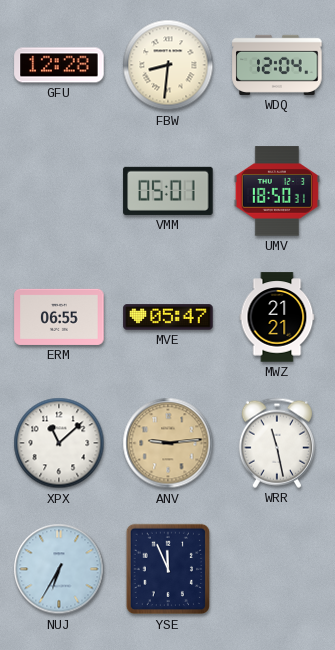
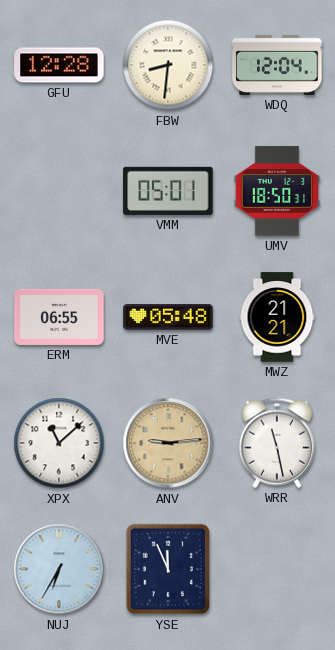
MVE: 05:47 -> 05:48
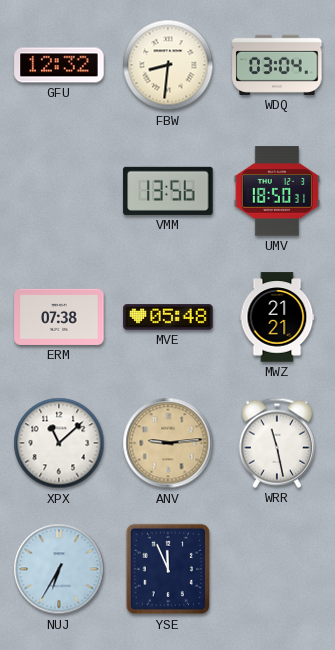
GFU: 12:28 -> 12:32
WDQ: 12:04 -> 03:04
VMM: 05:01 -> 13:56
ERM: 06:55 -> 07:38
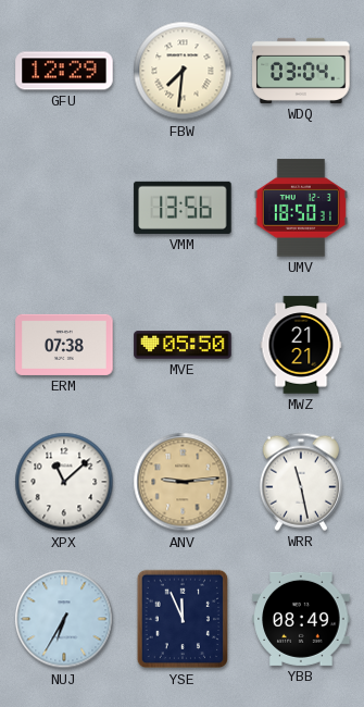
GFU: 12:32 -> 12:29
FBW: 8:31 -> 7:31
MVE: 05:48 -> 05:50
YBB: none -> 08:49
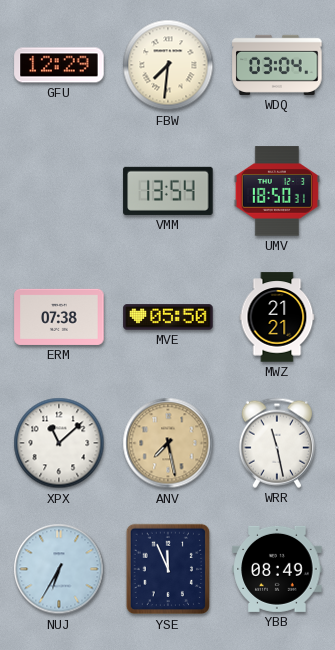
VMM: 13:56 -> 13:54
ANV: 9:14 -> 7:28
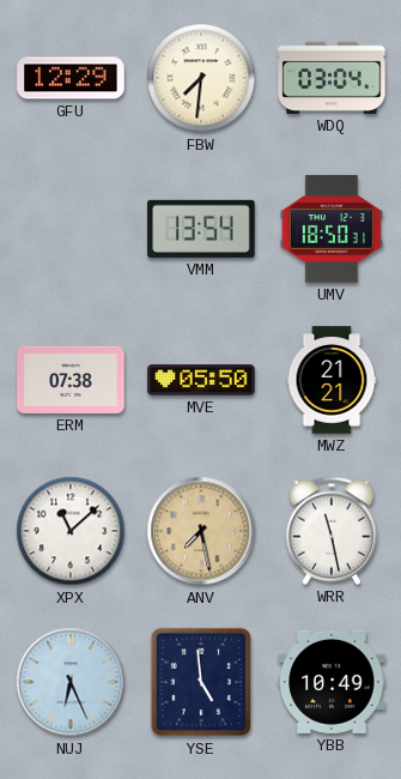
NUJ: 6:35 -> 6:26
YSE: 11:56 -> 4:59
YBB: 08:49 -> 10:49
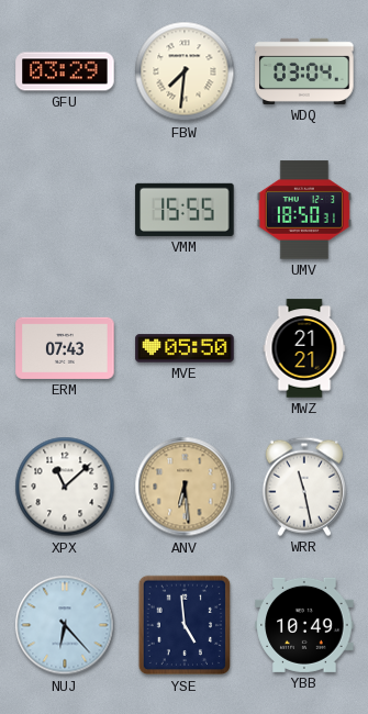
GFU: 12:29 -> 03:29
VMM: 13:54 -> 15:55
ERM: 07:38 -> 07:43
ANV: 7:28 -> 6:29
NUJ: 6:26 -> 6:23
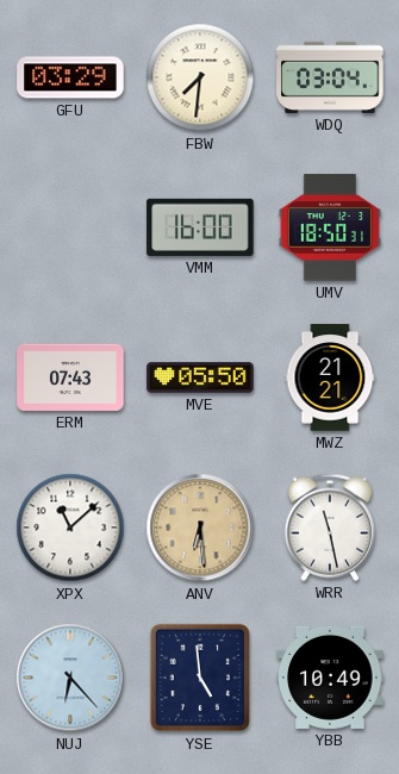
VMM: 15:55 -> 16:00
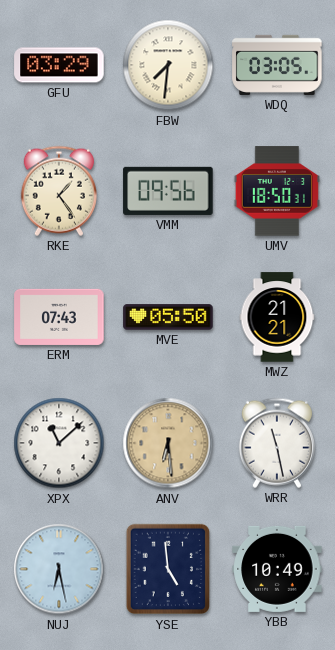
WDQ: 03:04 -> 03:05
RKE: none -> 1:24
VMM: 16:00 -> 09:56
NUJ: 6:23 -> 6:28
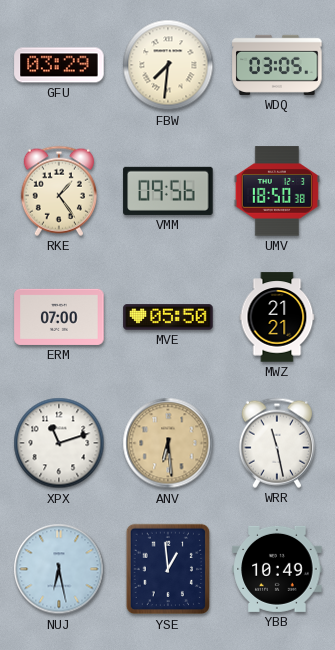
UMV: 18:50:31 -> 18:50:38
ERM: 07:43 -> 07:00
XPX: 11:08 -> 11:12
YSE: 4:59 -> 12:59
